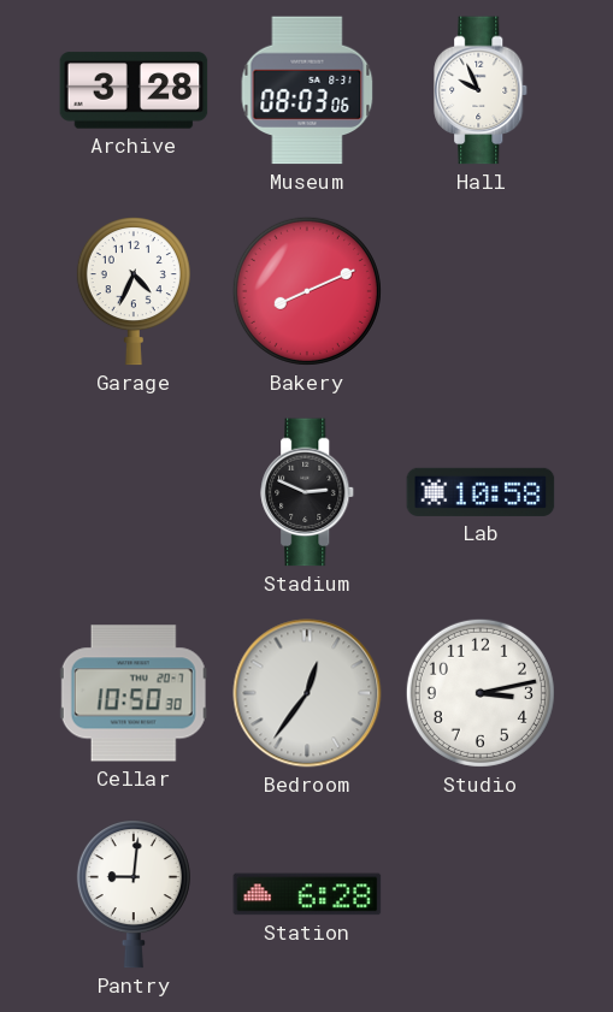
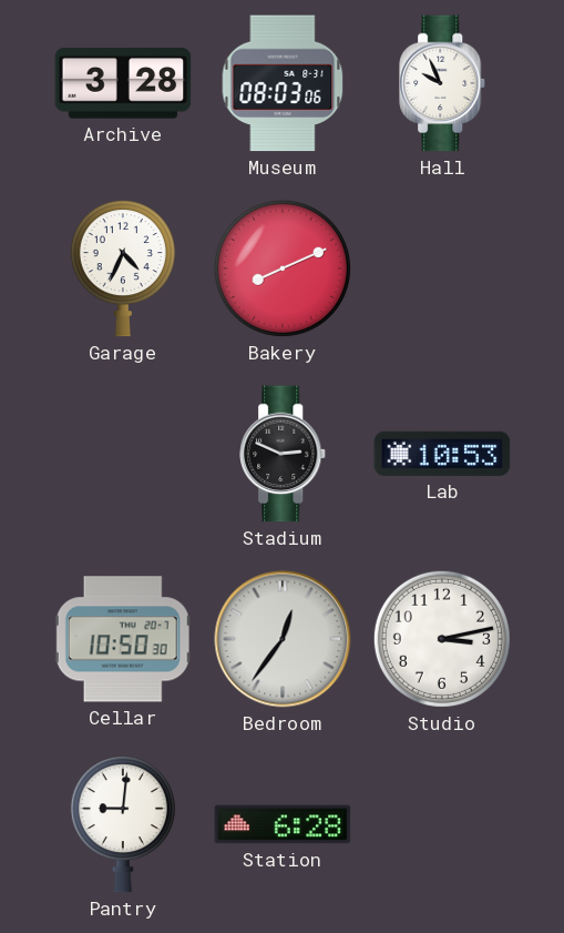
Lab: 10:58 -> 10:53
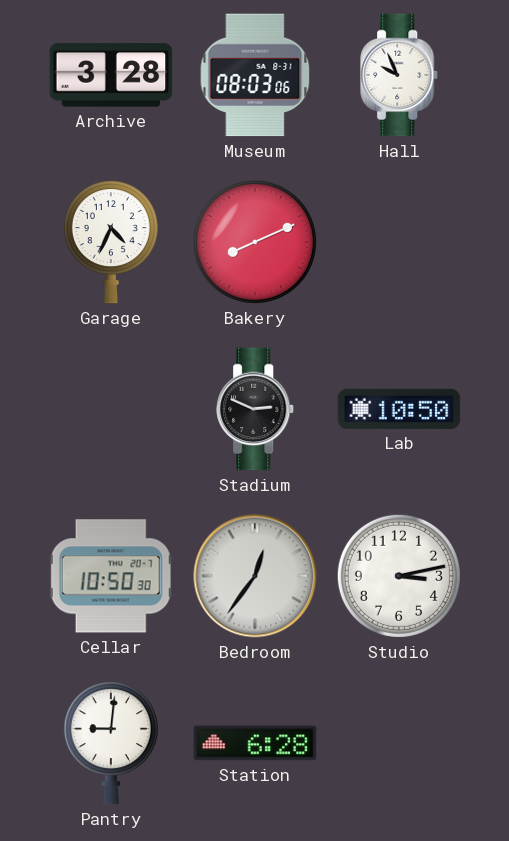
Lab: 10:53 -> 10:50
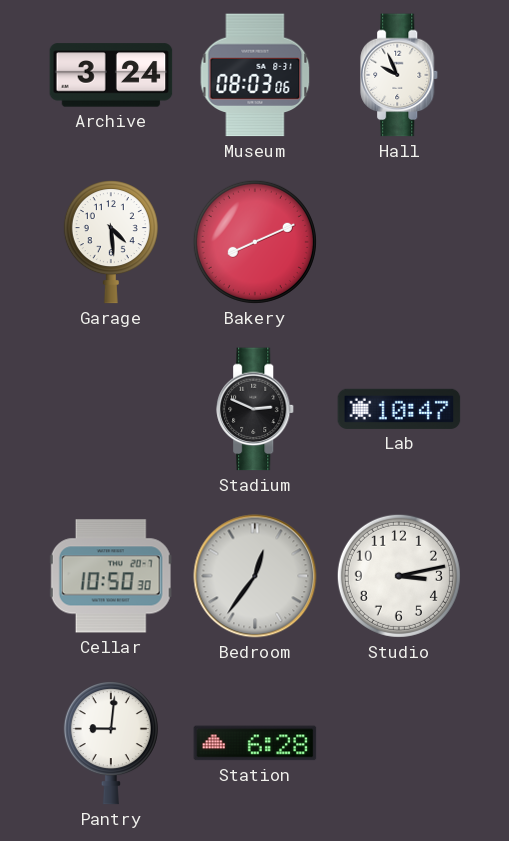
Archive: 3:28 -> 3:24
Garage: 4:34 -> 4:29
Lab: 10:50 -> 10:47
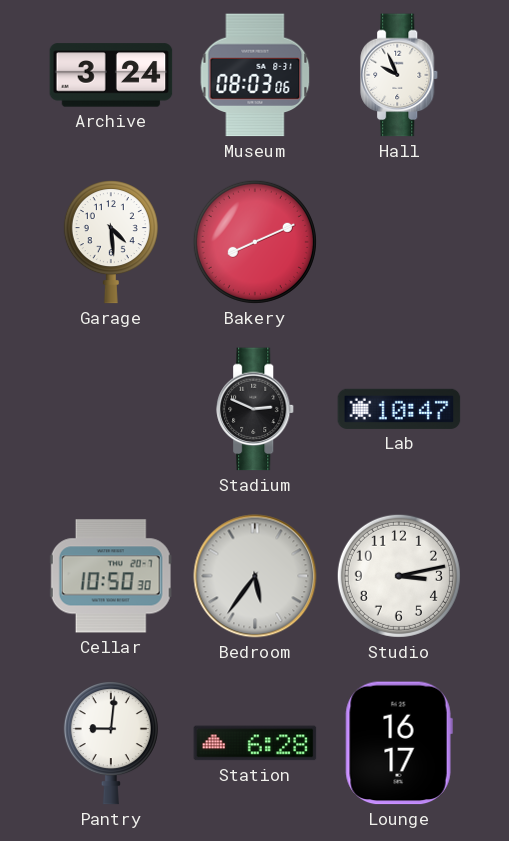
Bedroom: 12:36 -> 5:36
Lounge: none -> 16:17
